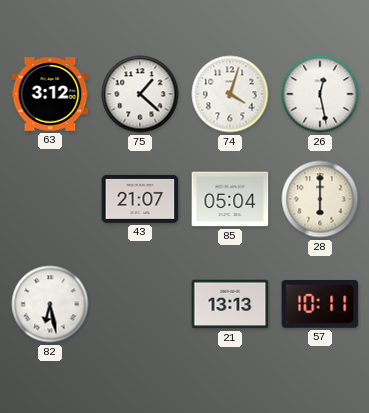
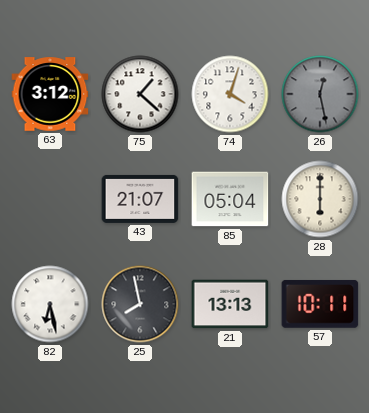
26 dial: white -> grey
25: none -> 7:58
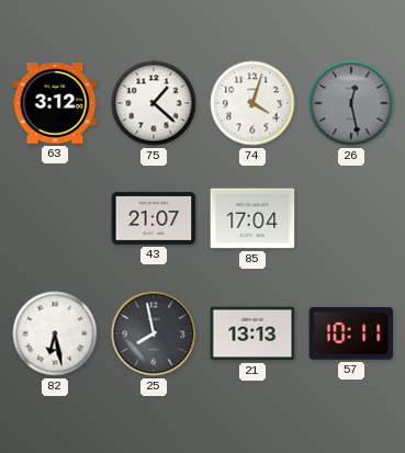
85: 05:04 -> 17:04
28: 6:00 -> none
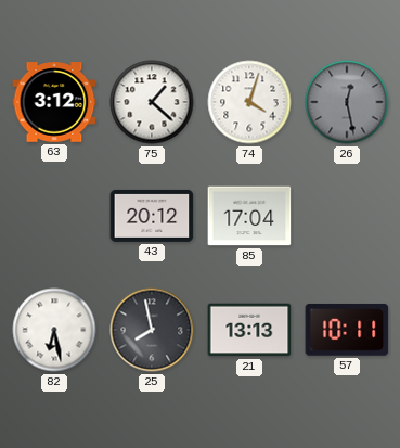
43: 21:07 -> 20:12
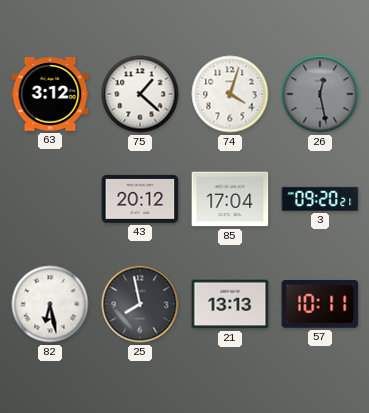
3: none -> 09:20
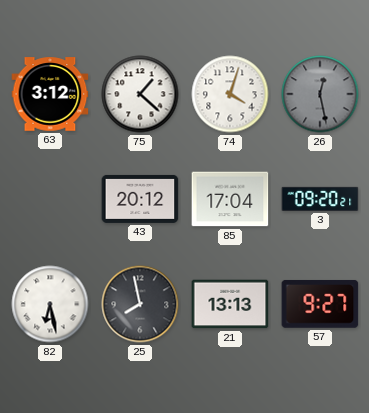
57: 10:11 -> 9:27
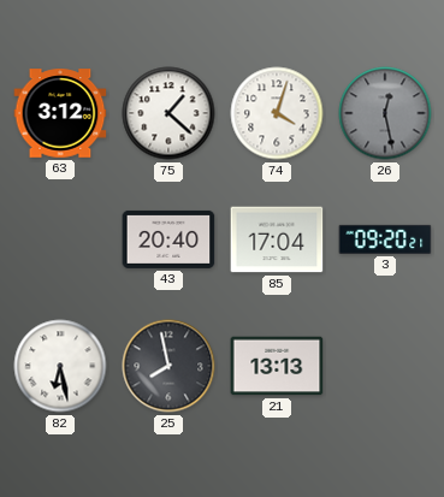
43: 20:12 -> 20:40
57: 9:27 -> none
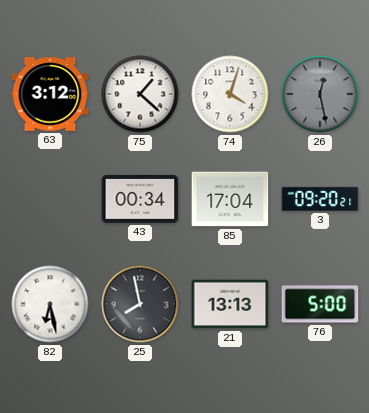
43: 20:40 -> 00:34
76: none -> 5:00
